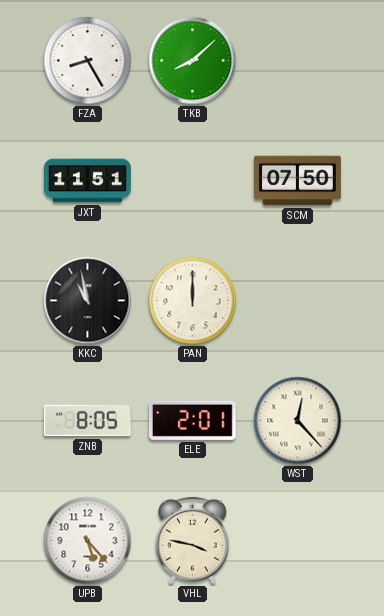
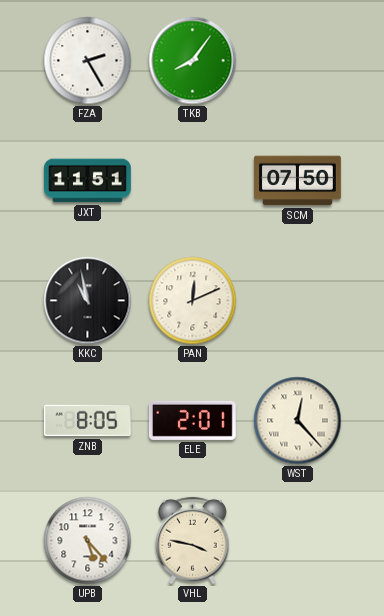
FZA: 8:25 -> 2:25
TKB: 8:08 -> 8:06
PAN: 12:00 -> 12:11
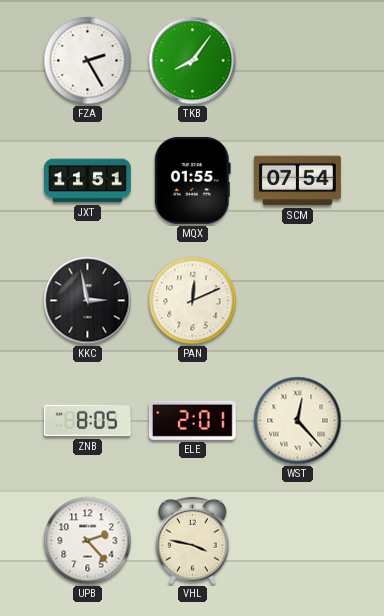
MQX: none -> 01:55
SCM: 07:50 -> 07:54
KKC: 10:58 -> 2:58
UPB: 5:23 -> 2:23
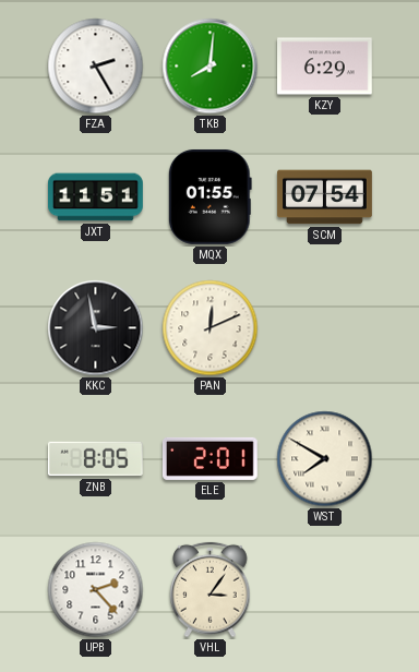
TKB: 8:06 -> 8:01
KZY: none -> 6:29
WST: 12:23 -> 7:50
VHL: 3:47 -> 3:06
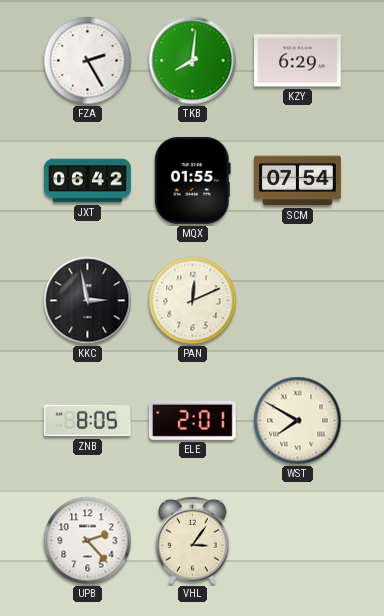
JXT: 11:51 -> 06:42
